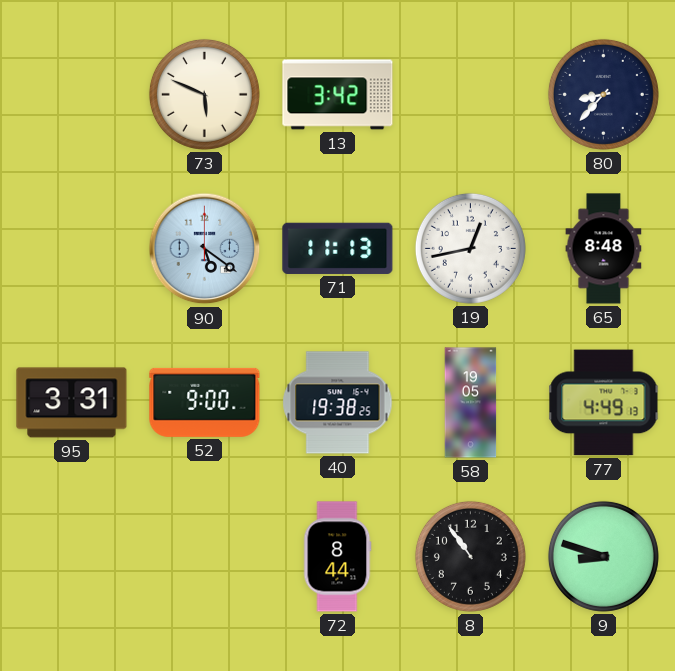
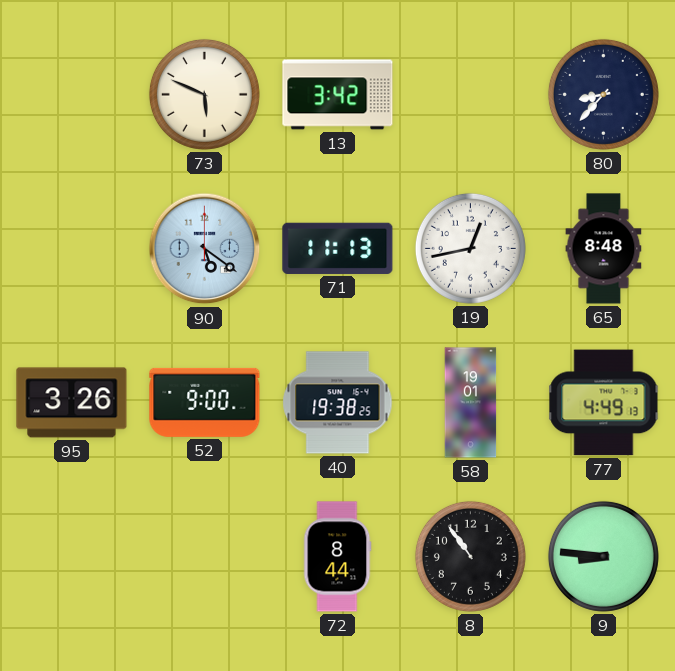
95: 3:31 -> 3:26
58: 19:05 -> 19:01
9: 8:48 -> 8:46
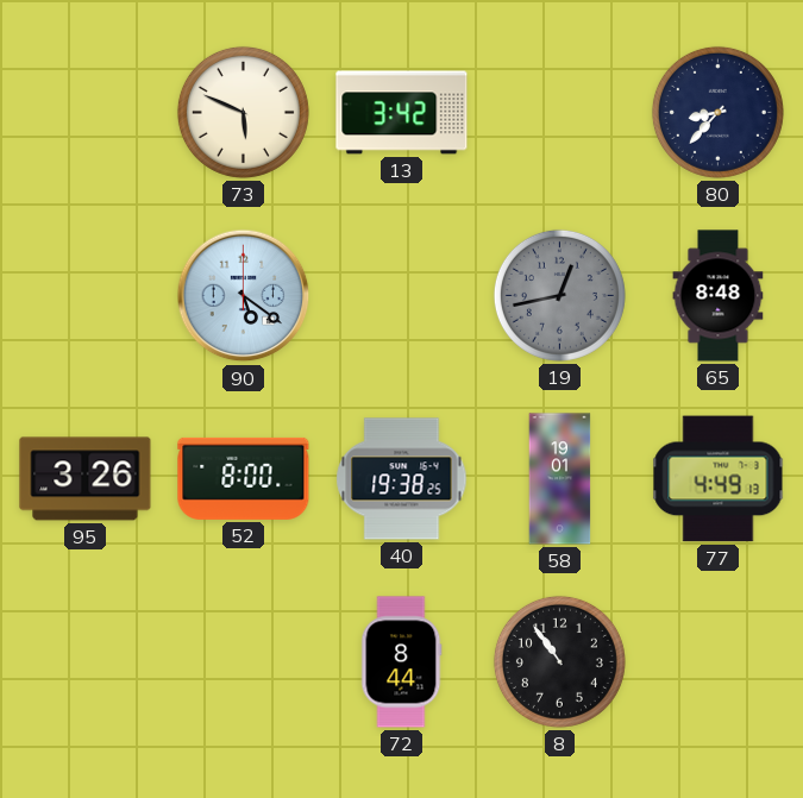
71: 11:13 -> none
19 dial: white -> grey
52: 9:00 -> 8:00
9: 8:46 -> none
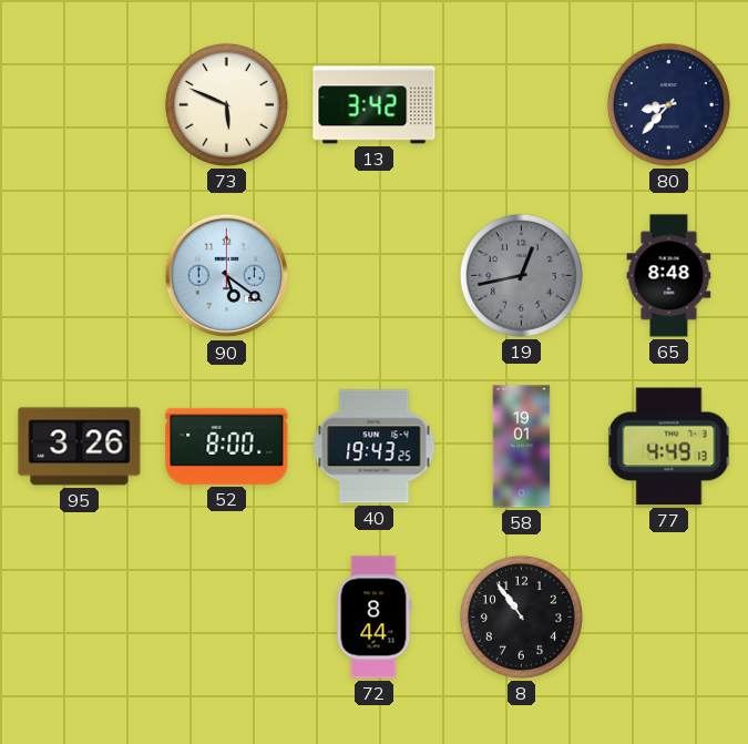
40: 19:38 -> 19:43
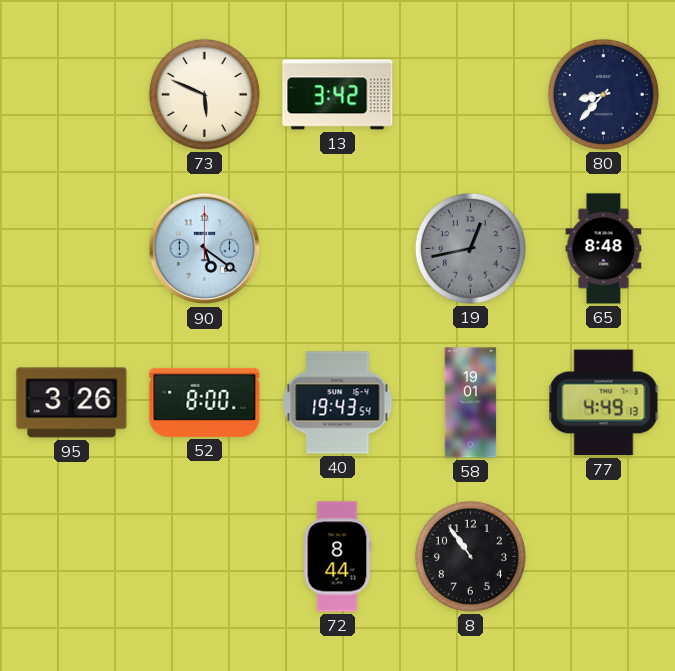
40: 19:43:25 -> 19:43:54
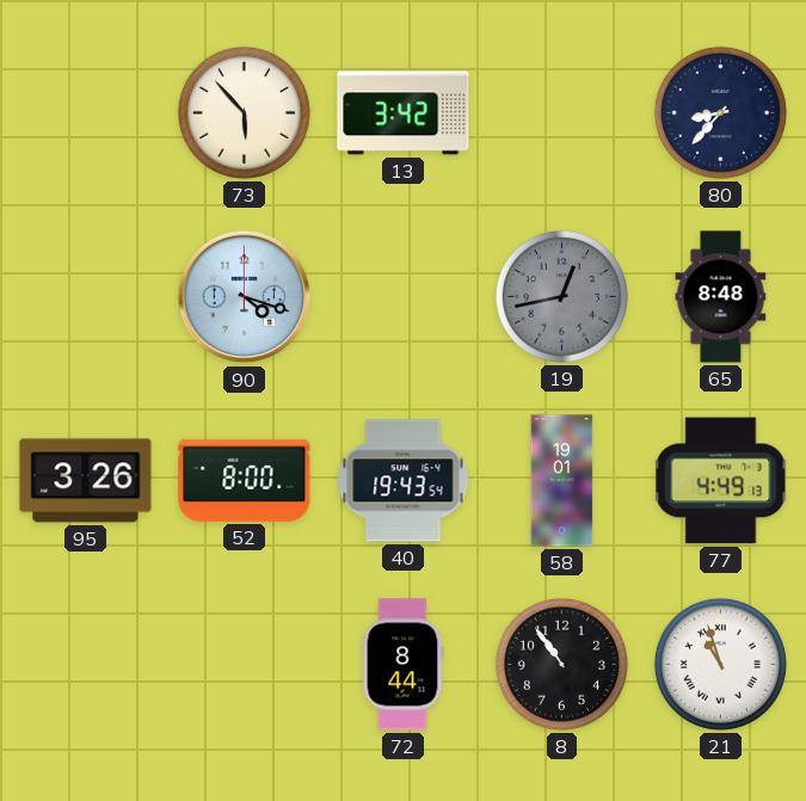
73: 5:49 -> 5:53
90: 5:21 -> 4:18
21: none -> 10:57
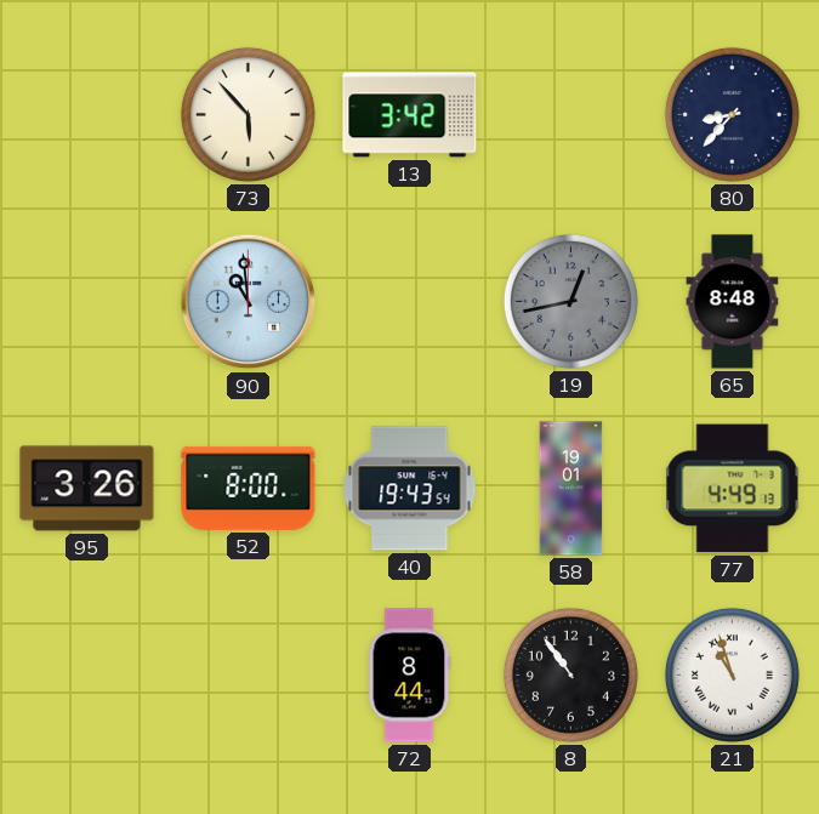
90: 4:18 -> 10:59
